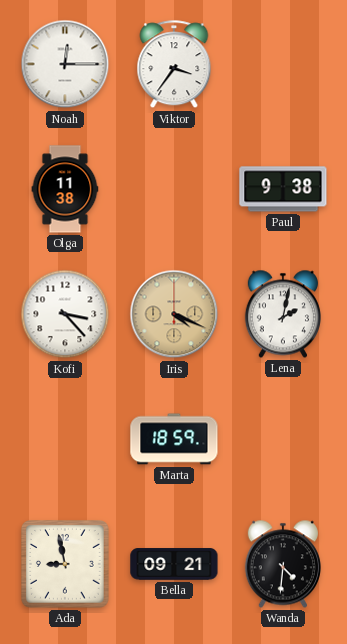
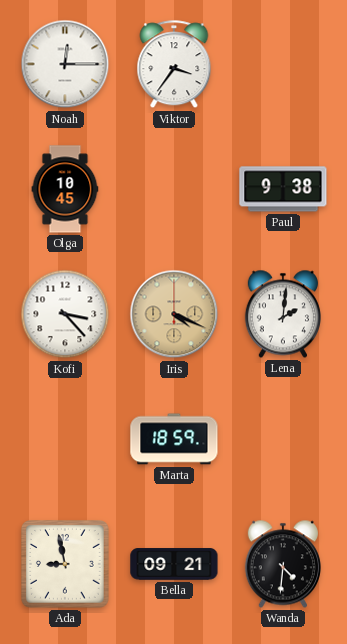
Olga: 11:38 -> 10:45
Lena: 2:02 -> 2:01
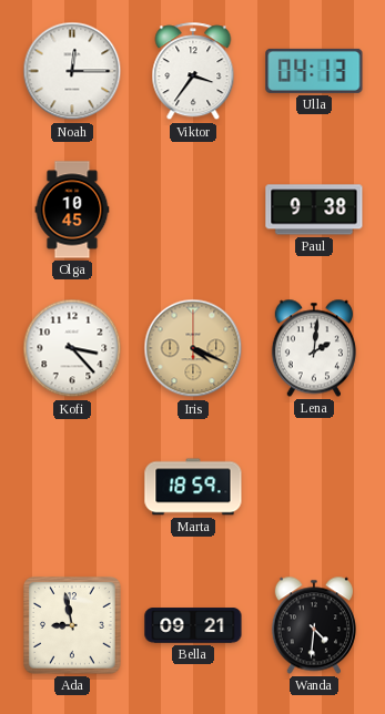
Ulla: none -> 04:13
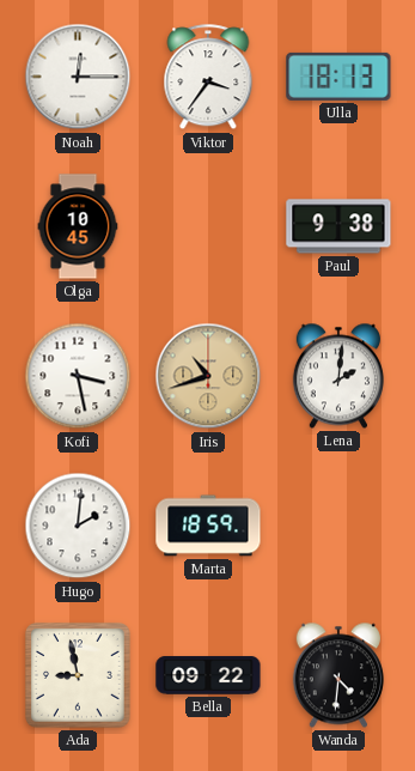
Ulla: 04:13 -> 18:13
Kofi: 3:23 -> 3:28
Iris: 4:19 -> 10:42
Hugo: none -> 2:01
Bella: 09:21 -> 09:22
